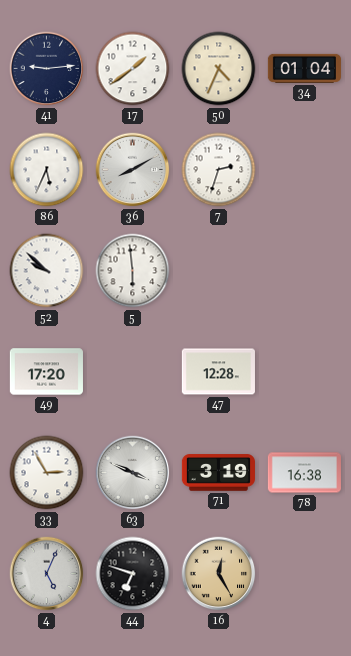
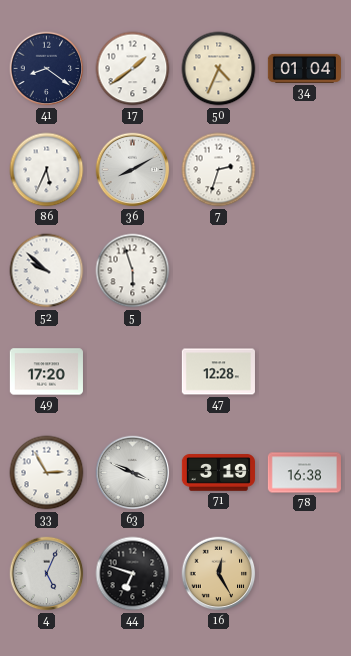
41: 9:14 -> 8:21
5: 5:59 -> 5:57
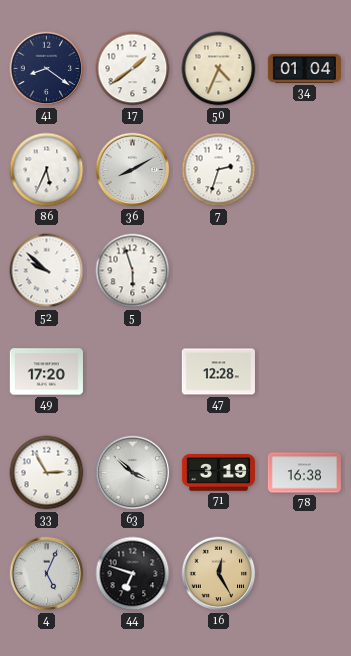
63: 3:49 -> 3:52
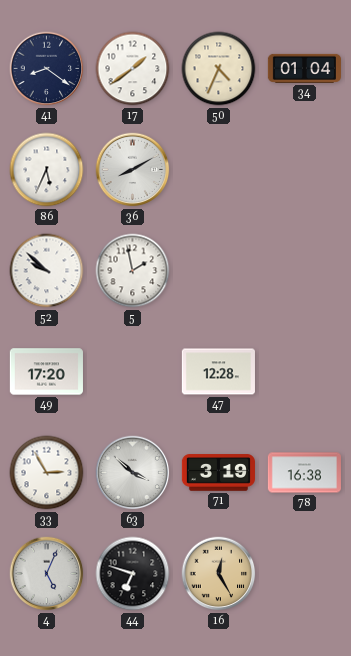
7: 2:33 -> none
5: 5:57 -> 1:58
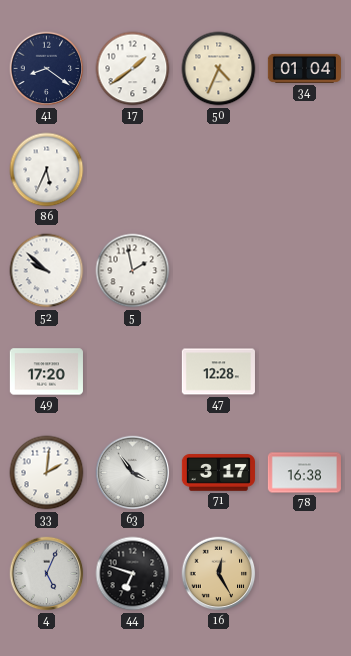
36: 8:10 -> none
33: 2:55 -> 2:01
63: 3:52 -> 3:54
71: 3:19 -> 3:17
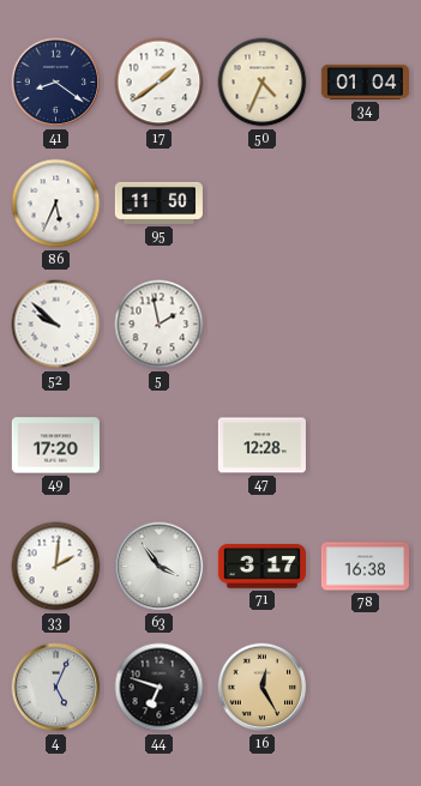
95: none -> 11:50
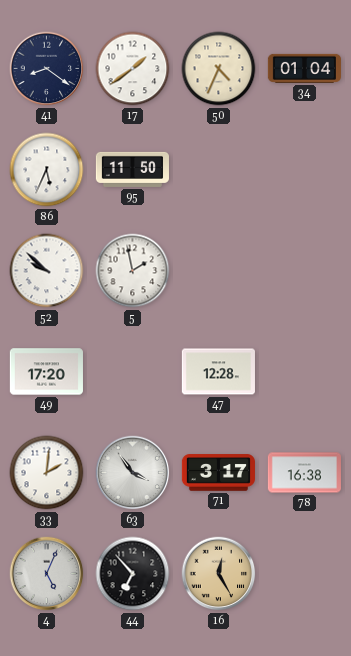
44: 6:48 -> 6:53
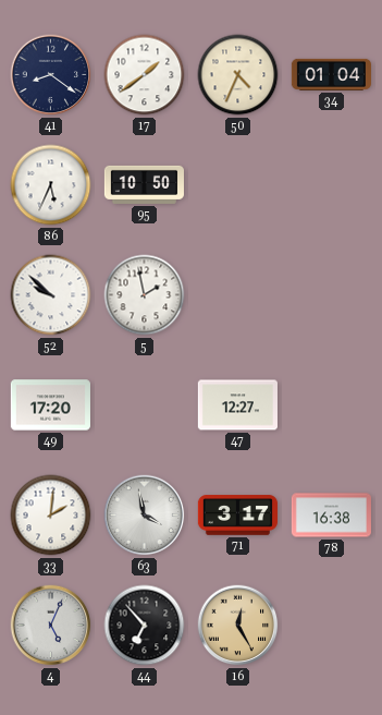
95: 11:50 -> 10:50
47: 12:28 -> 12:27
63: 3:54 -> 3:58
